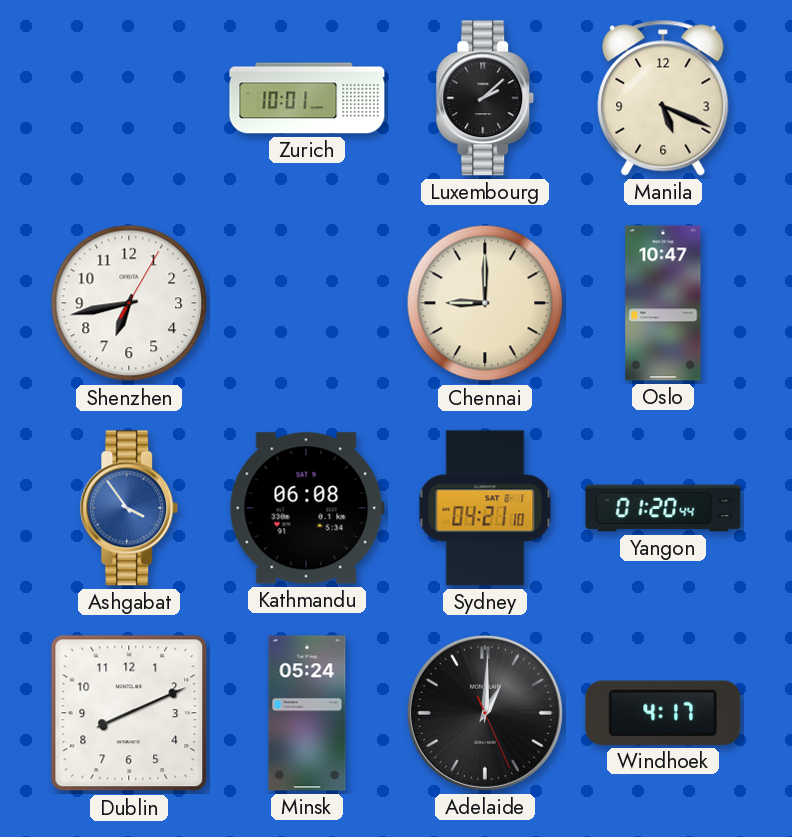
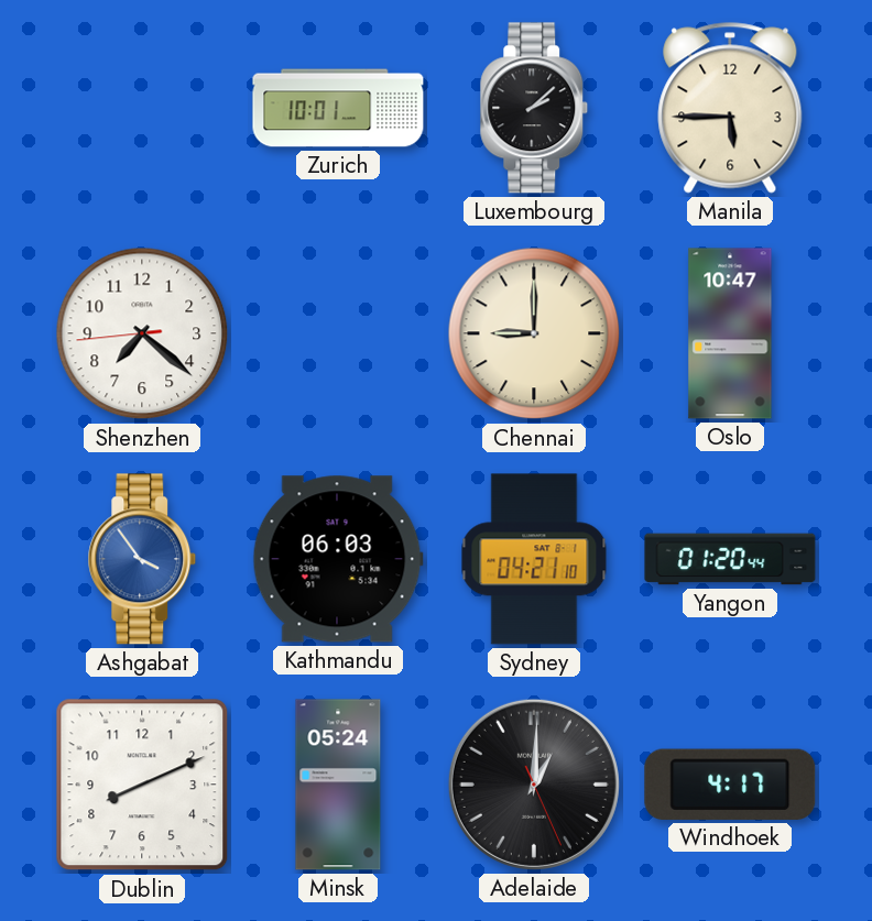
Manila: 5:19 -> 5:45
Shenzhen: 6:43 -> 7:21
Kathmandu: 06:08 -> 06:03
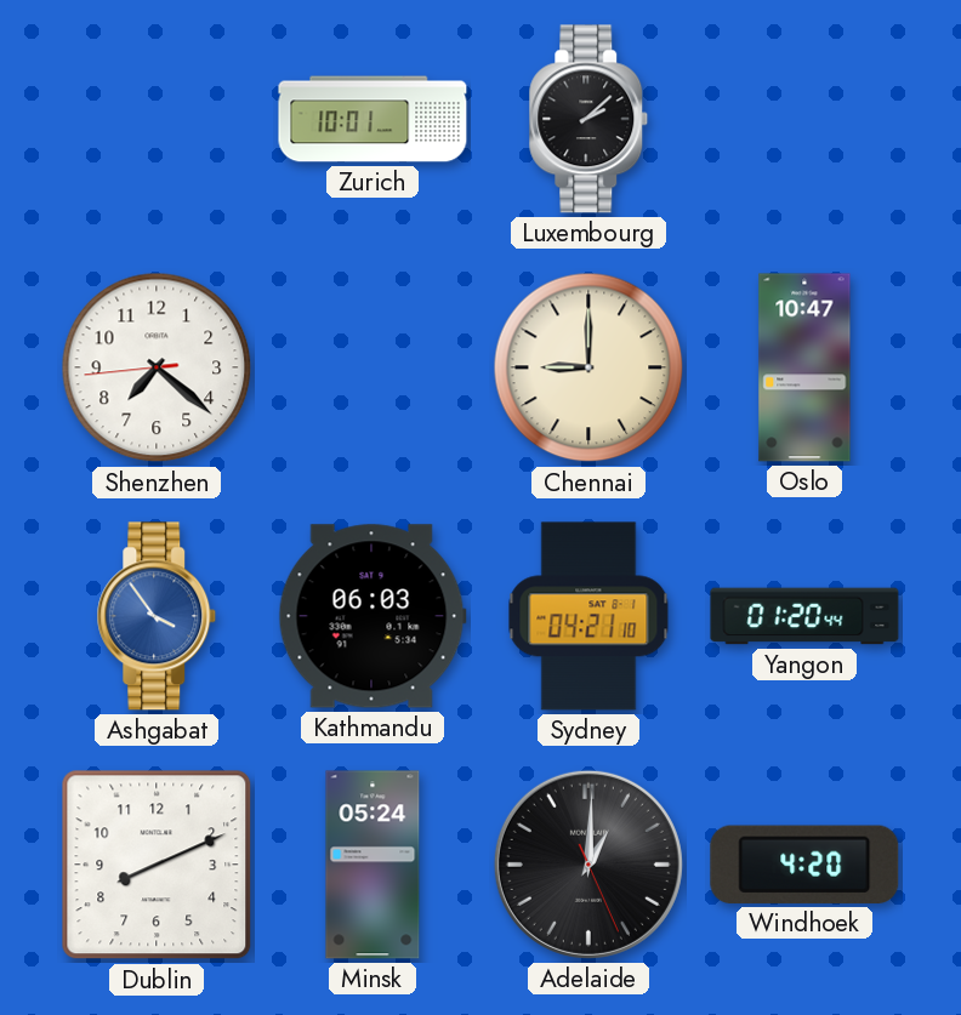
Manila: 5:45 -> none
Windhoek: 4:17 -> 4:20
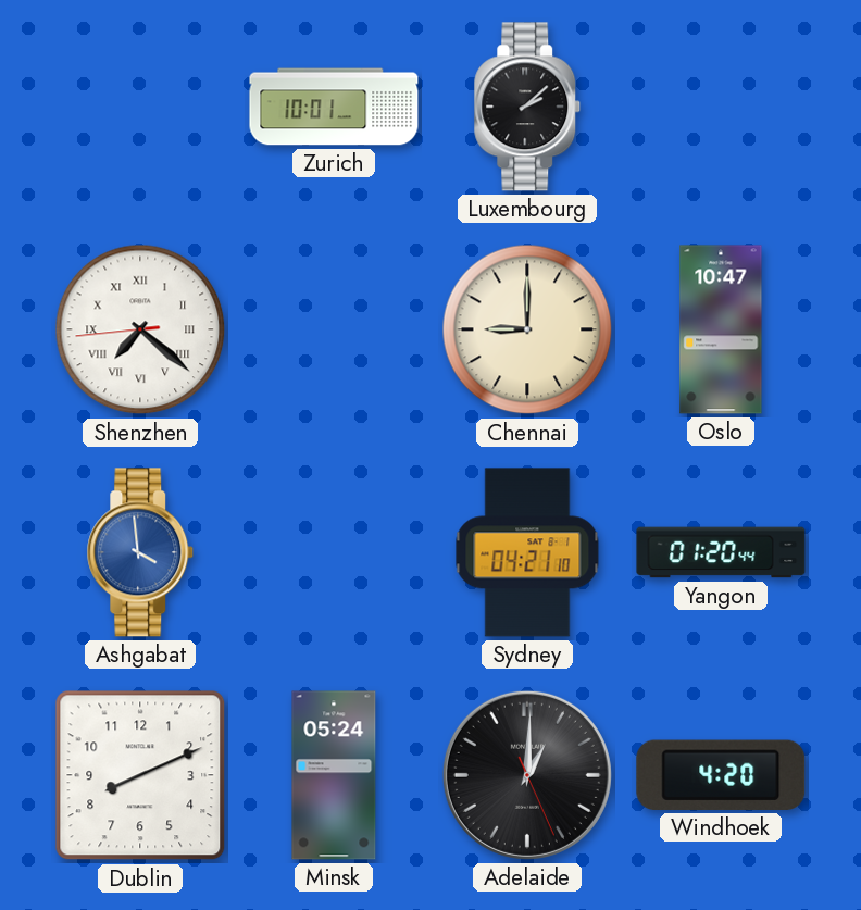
Shenzhen numerals: Arabic -> Roman
Ashgabat: 3:54 -> 3:59
Kathmandu: 06:03 -> none
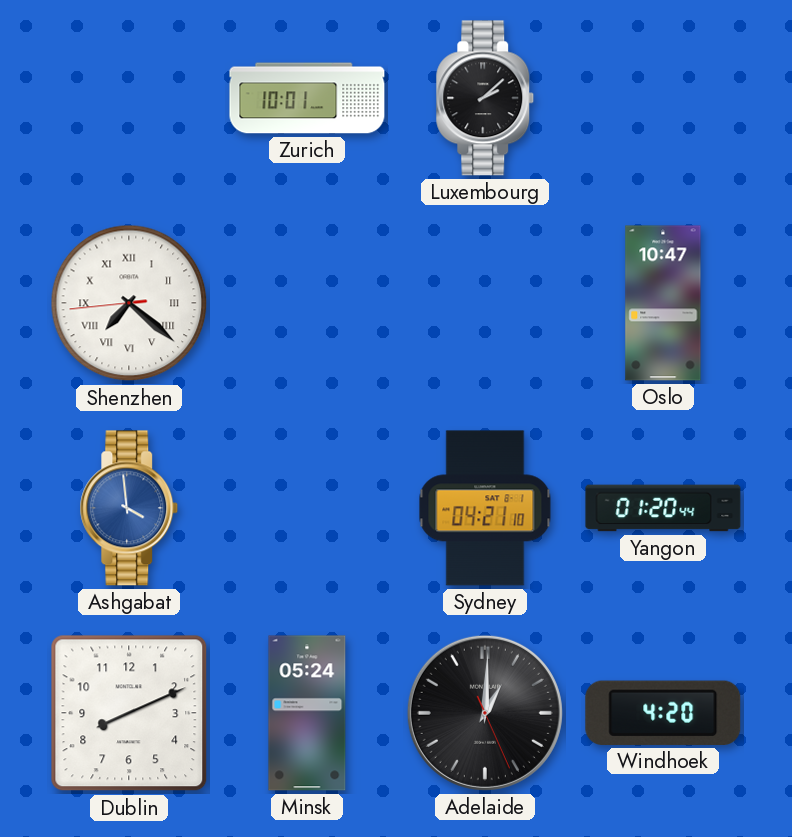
Chennai: 9:00 -> none
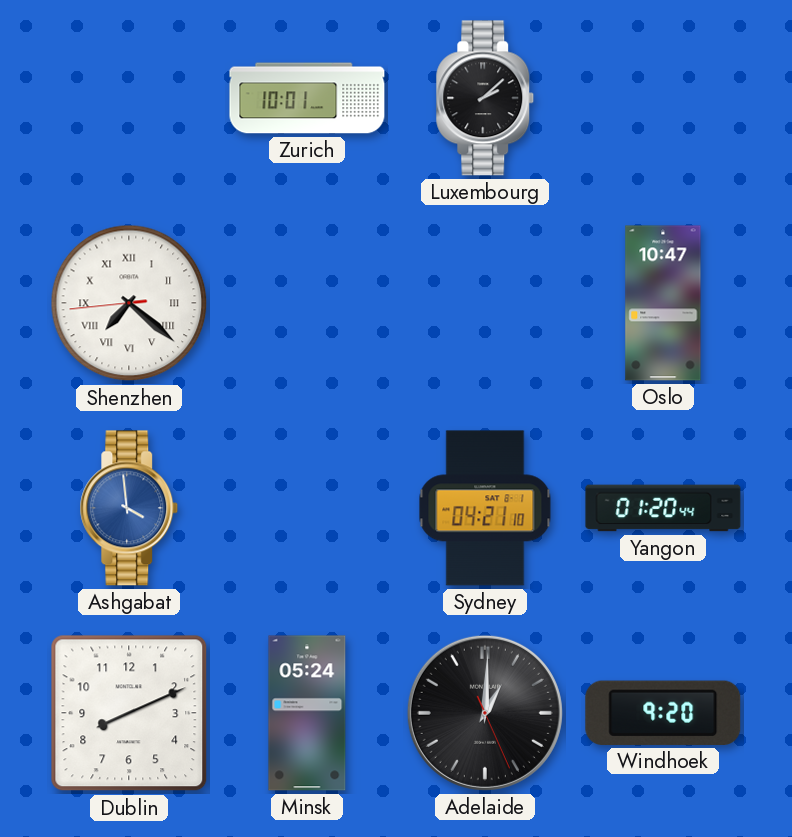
Windhoek: 4:20 -> 9:20
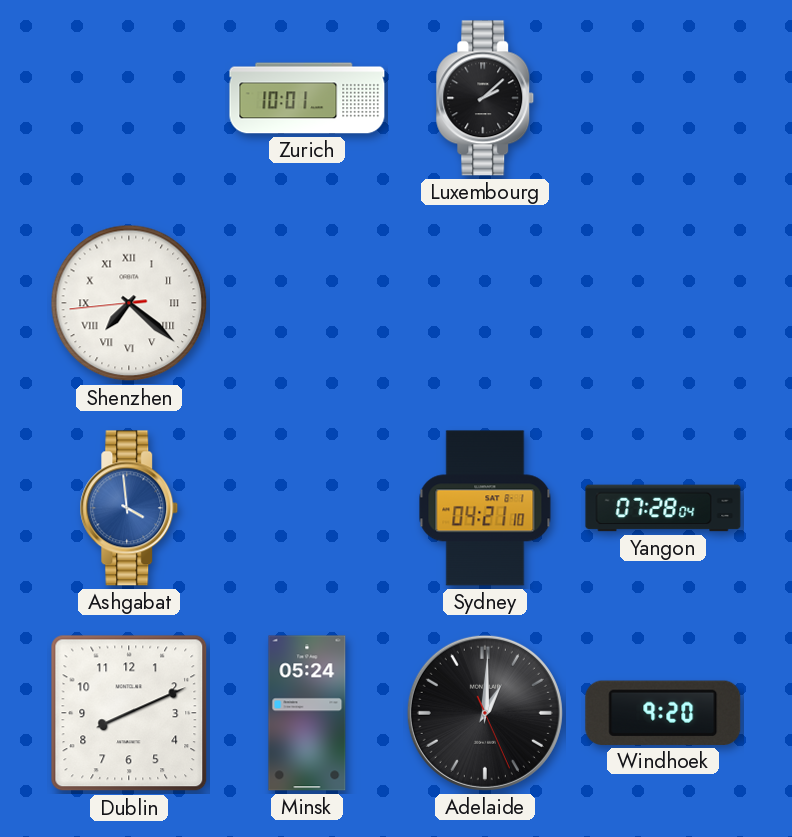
Oslo: 10:47 -> none
Yangon: 01:20 -> 07:28
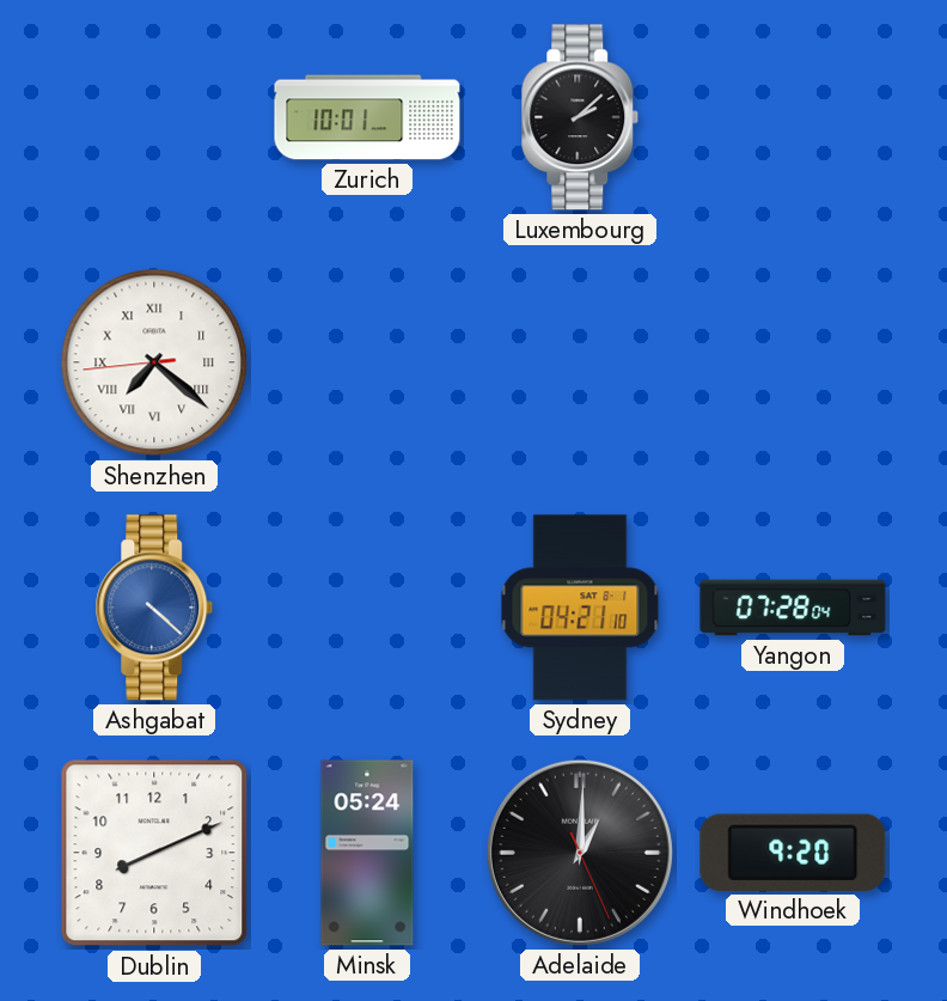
Ashgabat: 3:59 -> 4:22
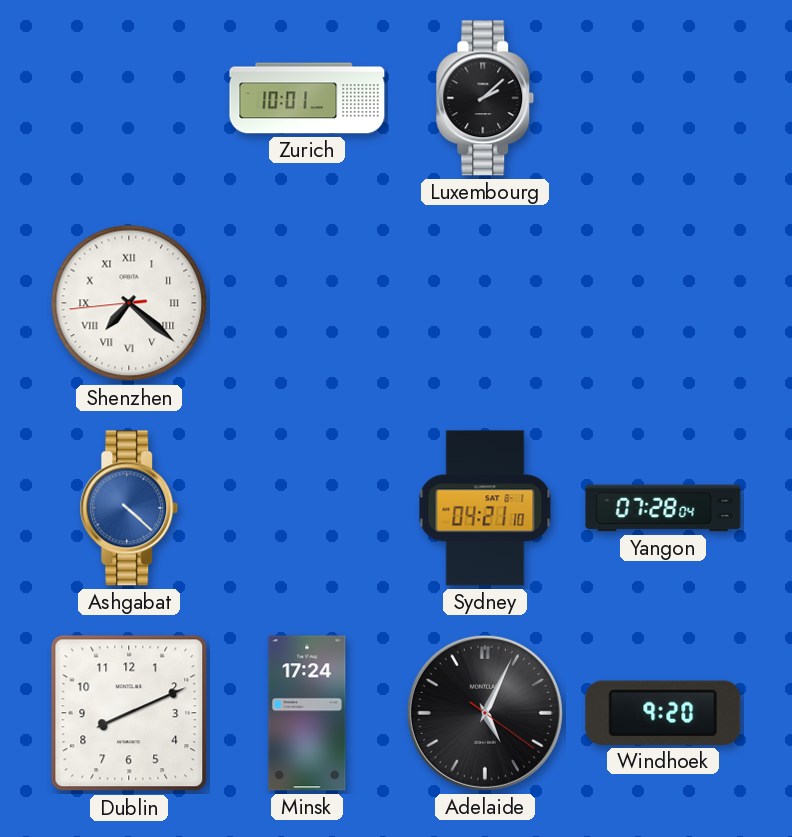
Minsk: 05:24 -> 17:24
Adelaide: 1:00 -> 5:04
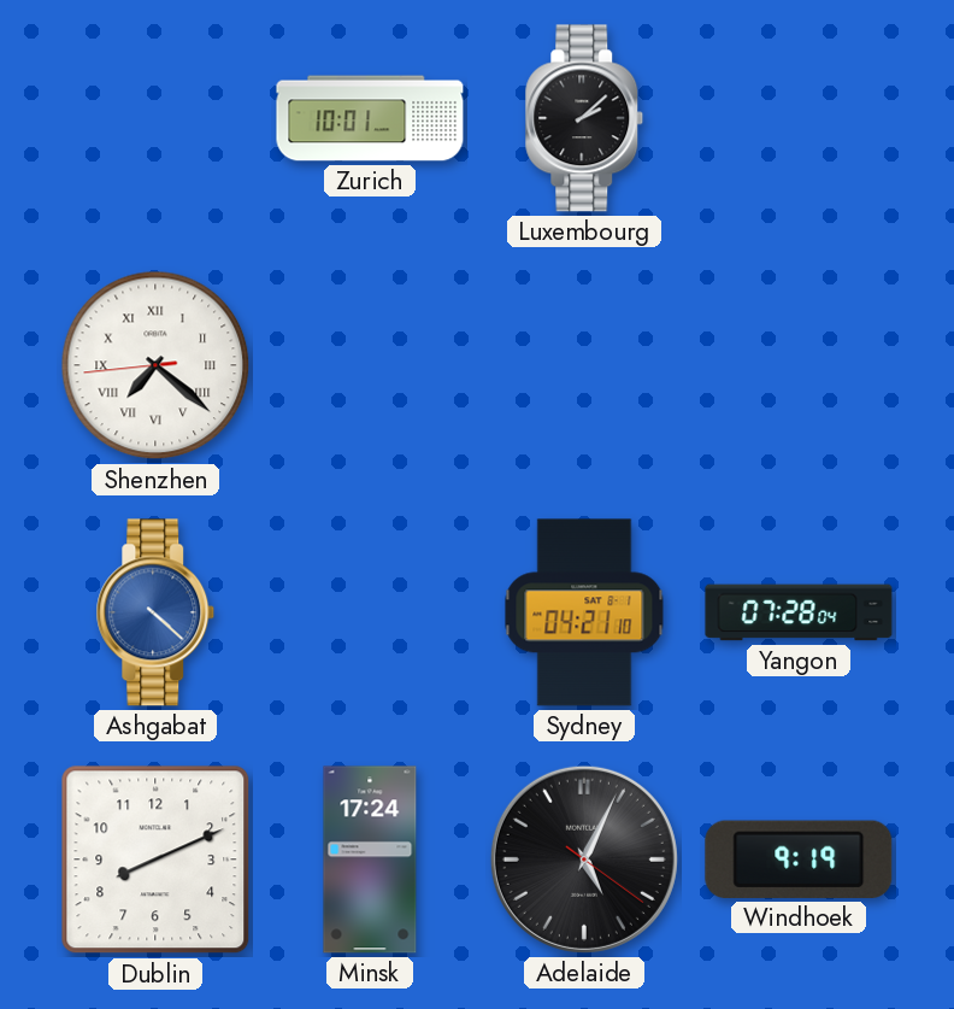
Windhoek: 9:20 -> 9:19
